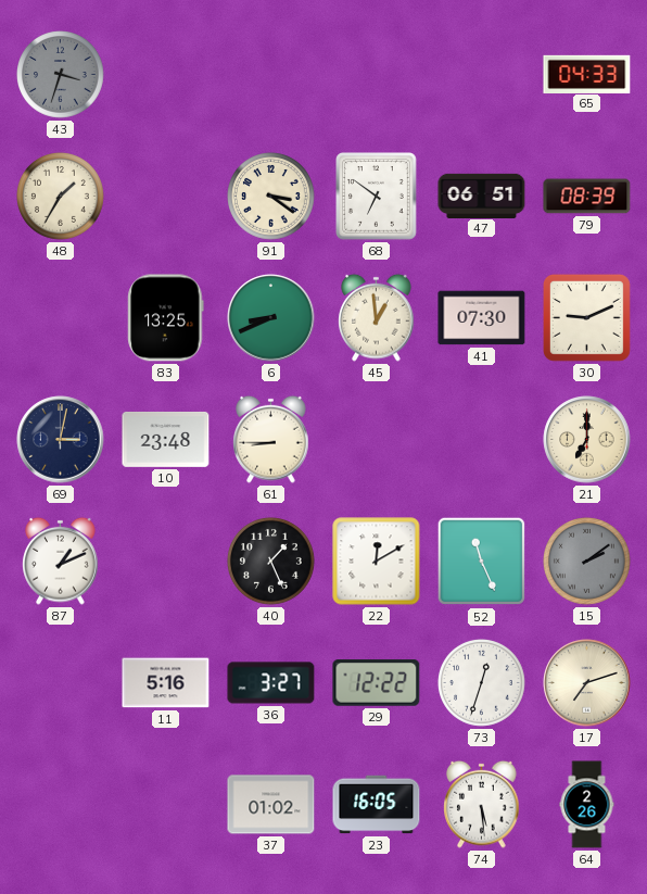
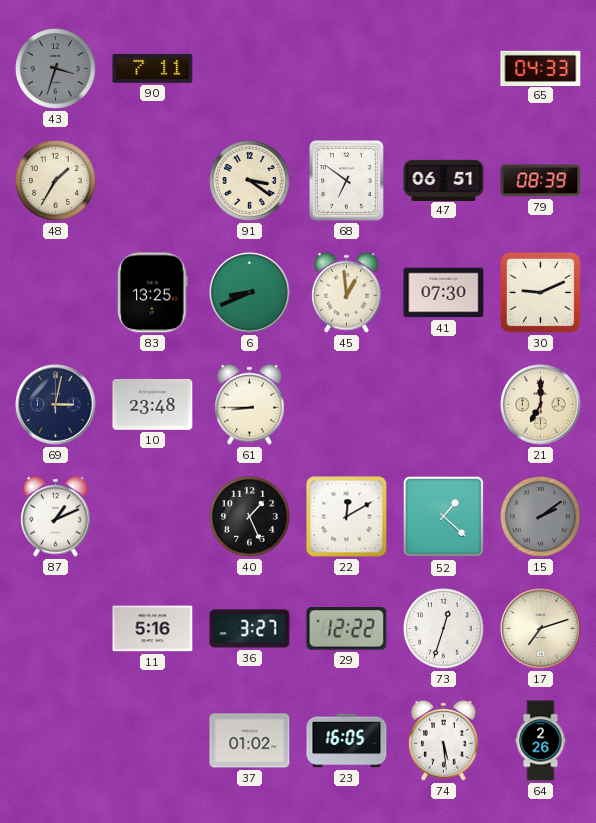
90: none -> 7:11
52: 11:26 -> 1:22
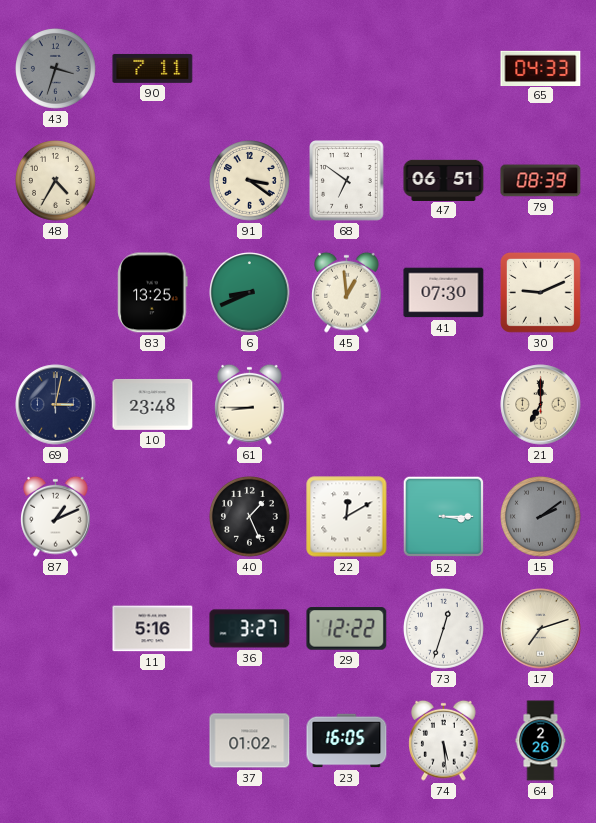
48: 1:35 -> 4:35
52: 1:22 -> 3:15
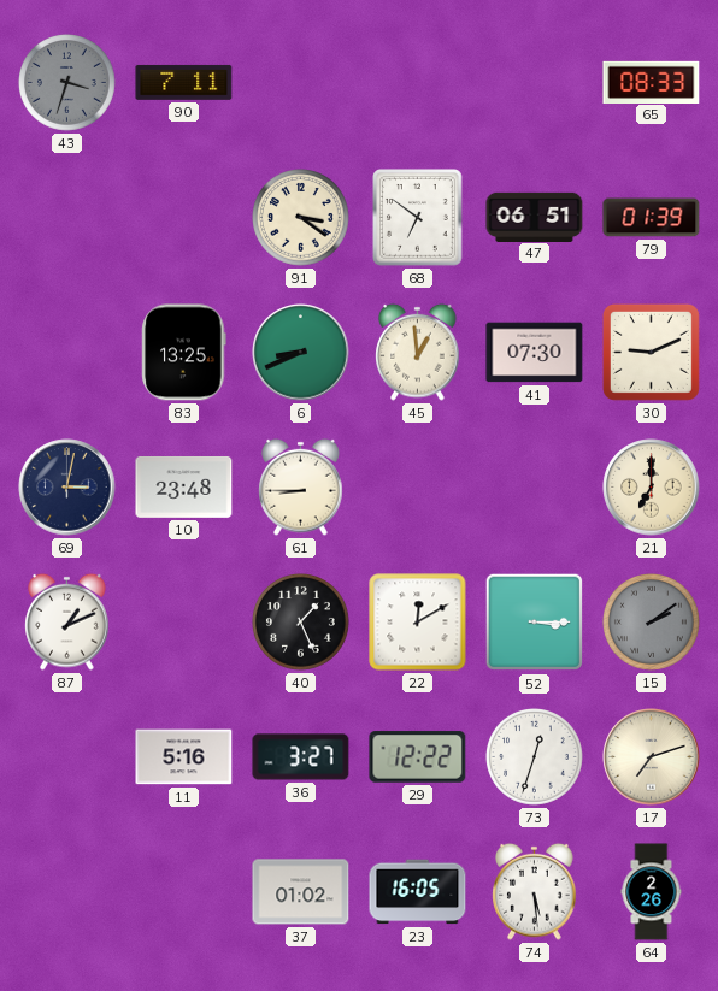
65: 04:33 -> 08:33
48: 4:35 -> none
79: 08:39 -> 01:39
